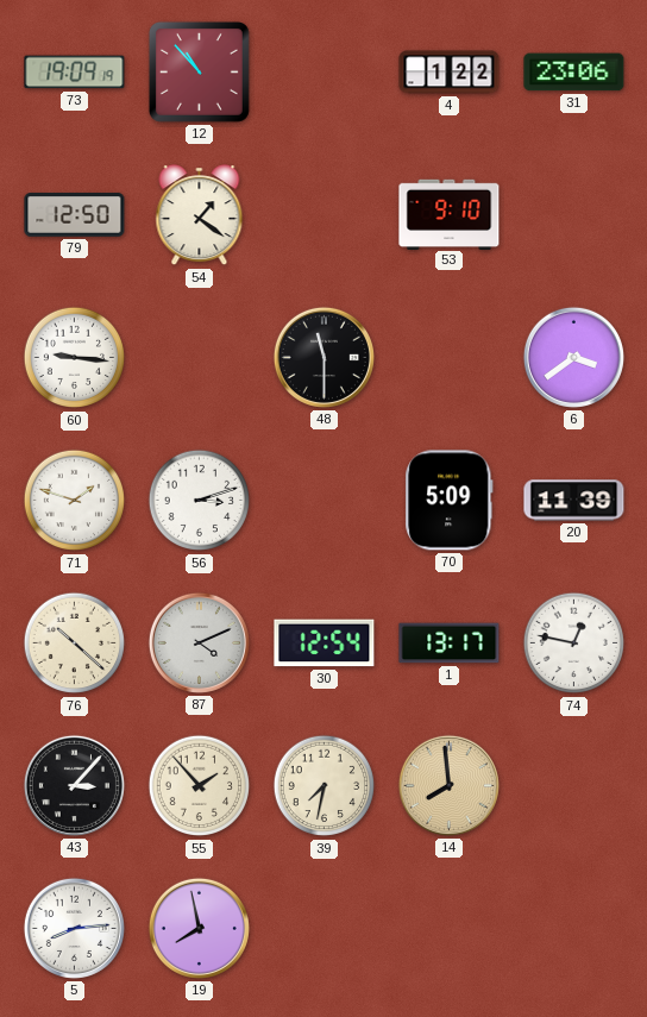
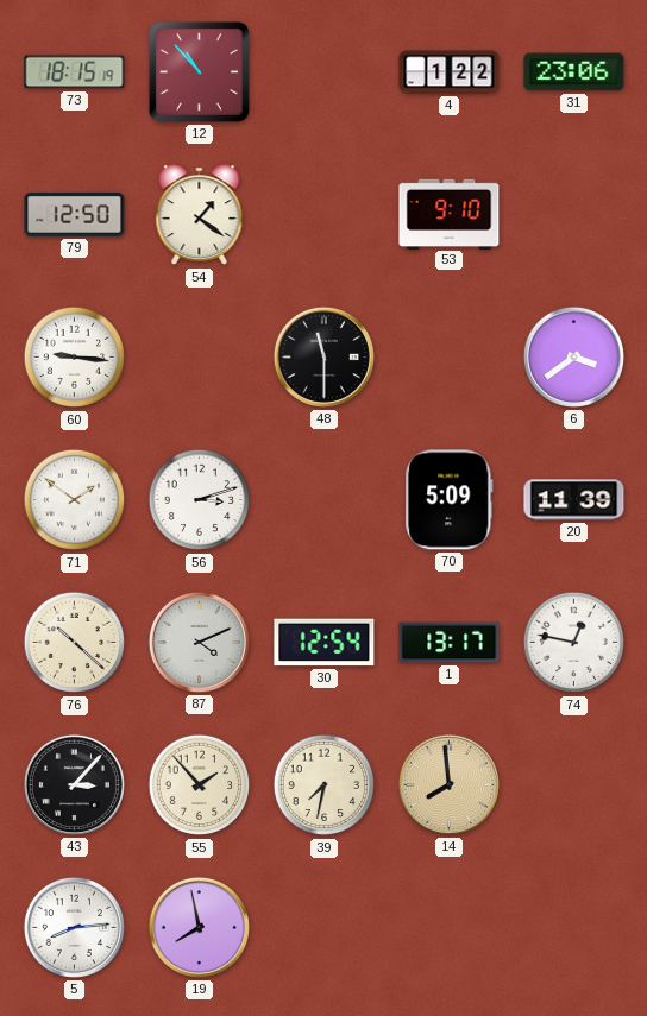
73: 19:09 -> 18:15
71: 1:48 -> 1:51
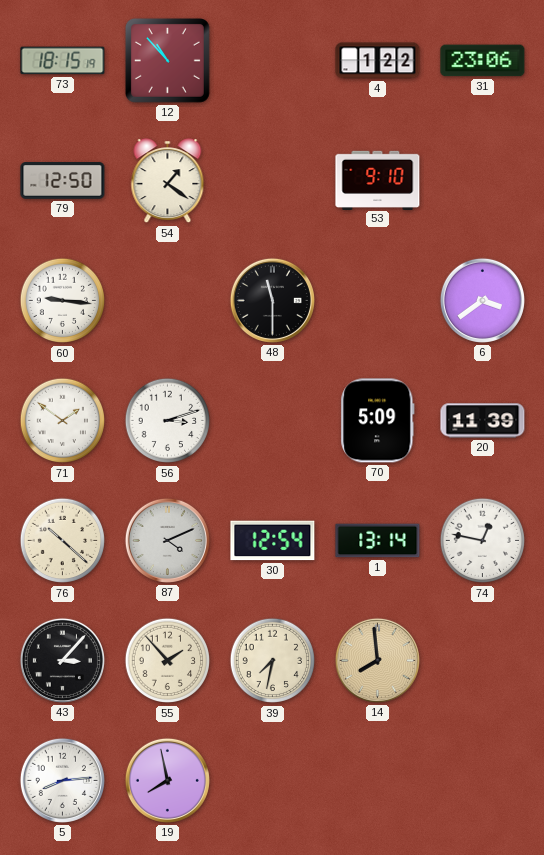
1: 13:17 -> 13:14
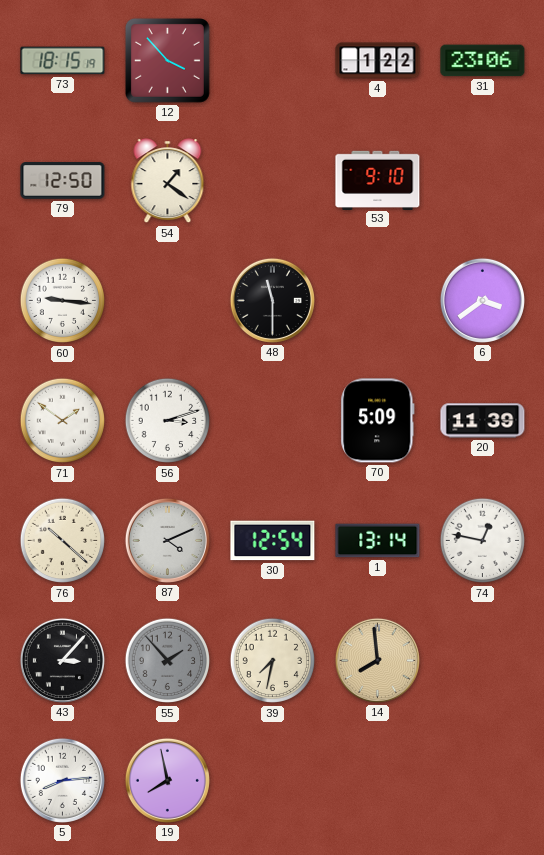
12: 10:53 -> 3:53
55 dial: cream -> grey
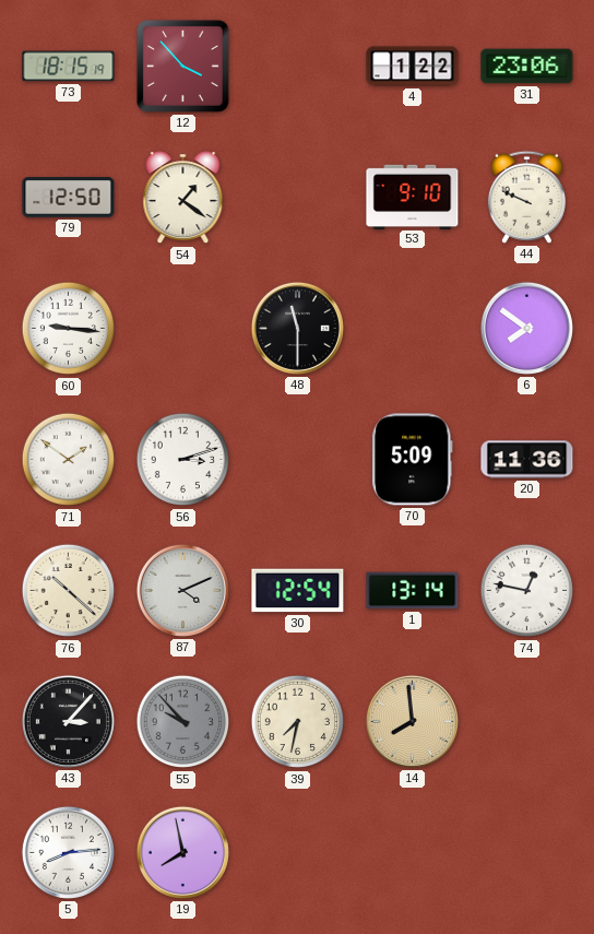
44: none -> 9:49
6: 3:39 -> 7:51
20: 11:39 -> 11:36
55: 1:53 -> 9:53
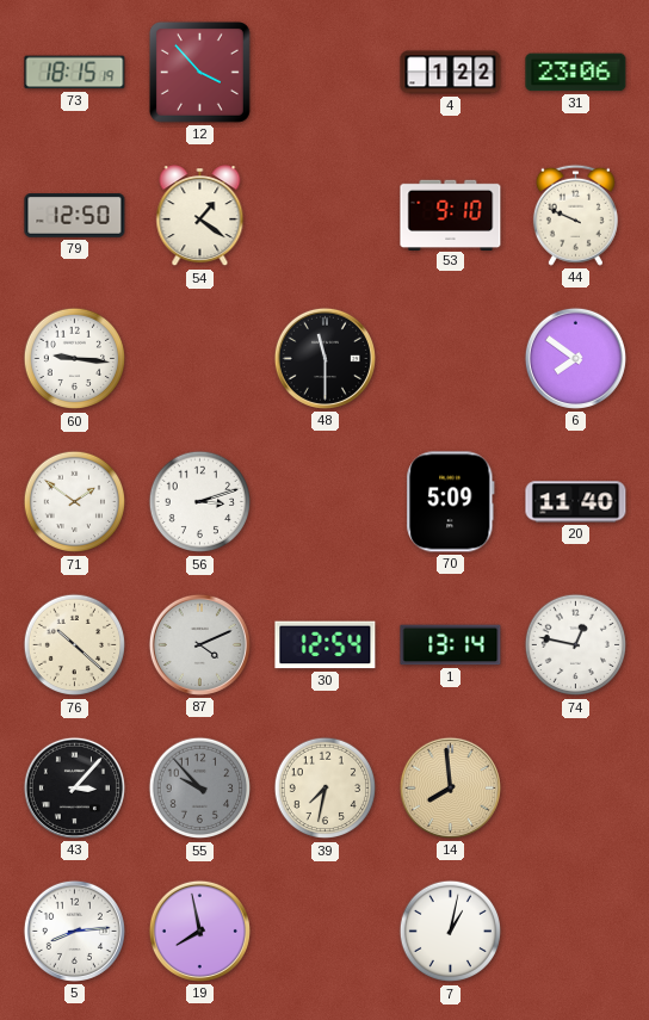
20: 11:36 -> 11:40
7: none -> 1:02
